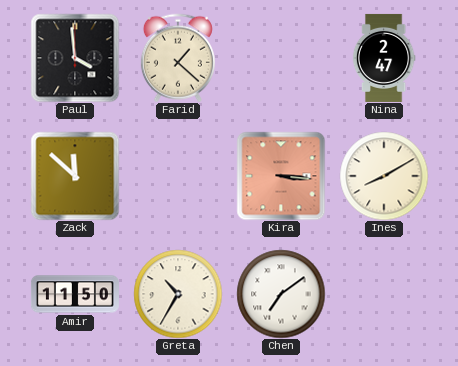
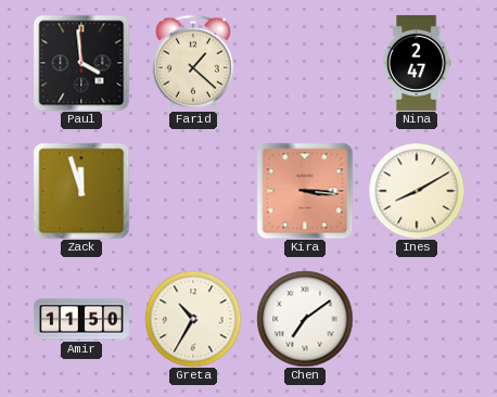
Zack: 11:52 -> 11:57
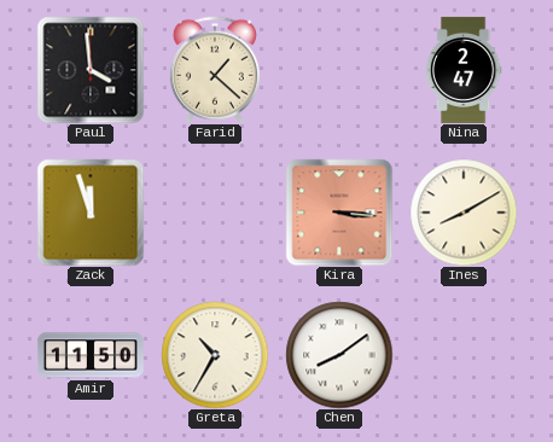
Chen: 7:09 -> 8:09
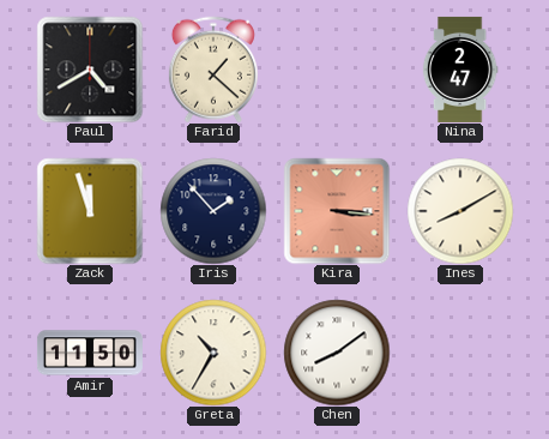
Paul: 3:59 -> 4:40
Iris: none -> 1:53
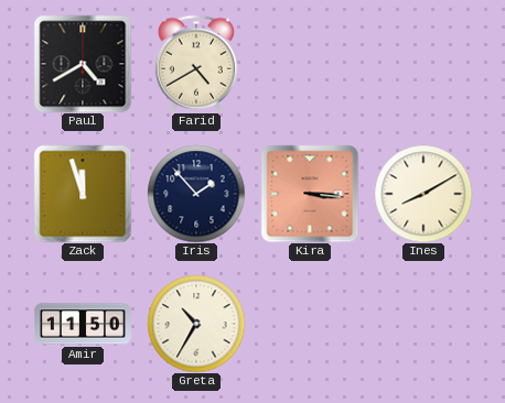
Farid: 1:22 -> 4:40
Nina: 2:47 -> none
Chen: 8:09 -> none
